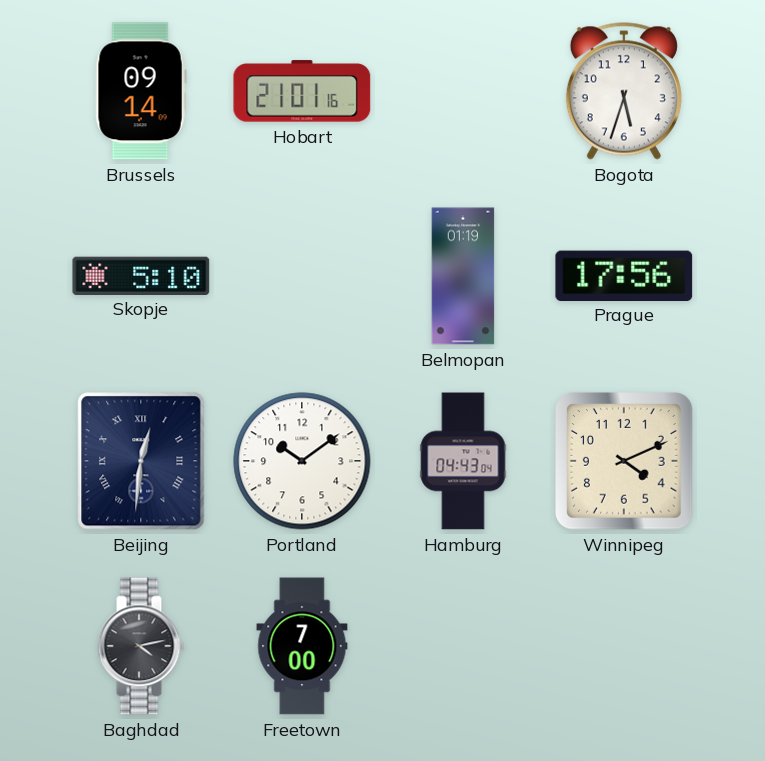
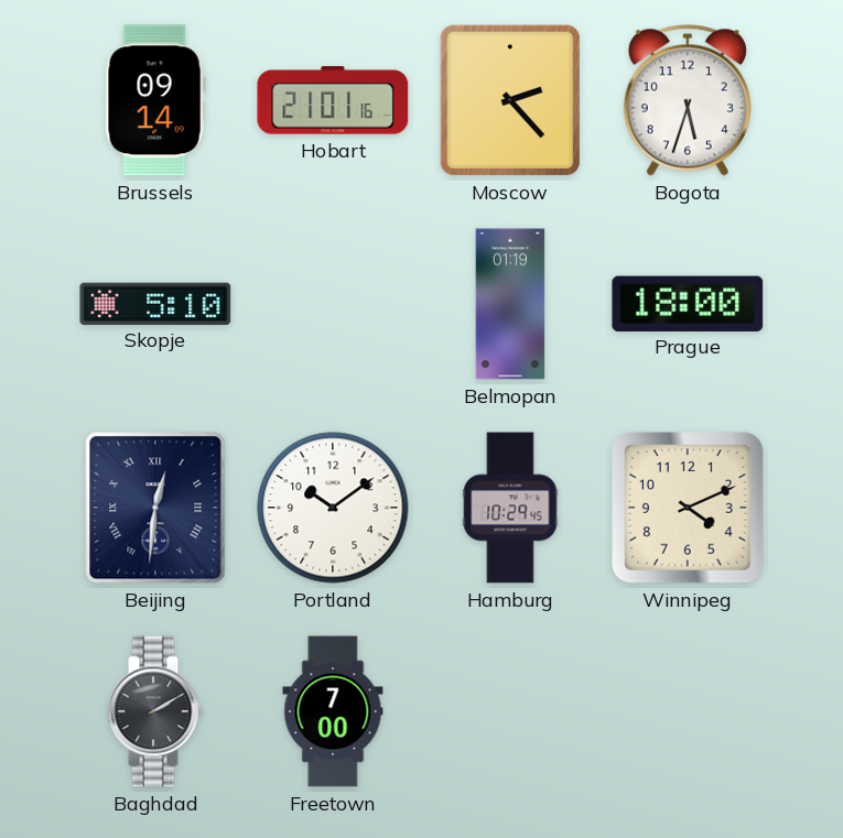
Moscow: none -> 2:23
Prague: 17:56 -> 18:00
Hamburg: 04:43 -> 10:29
Baghdad: 4:13 -> 2:10
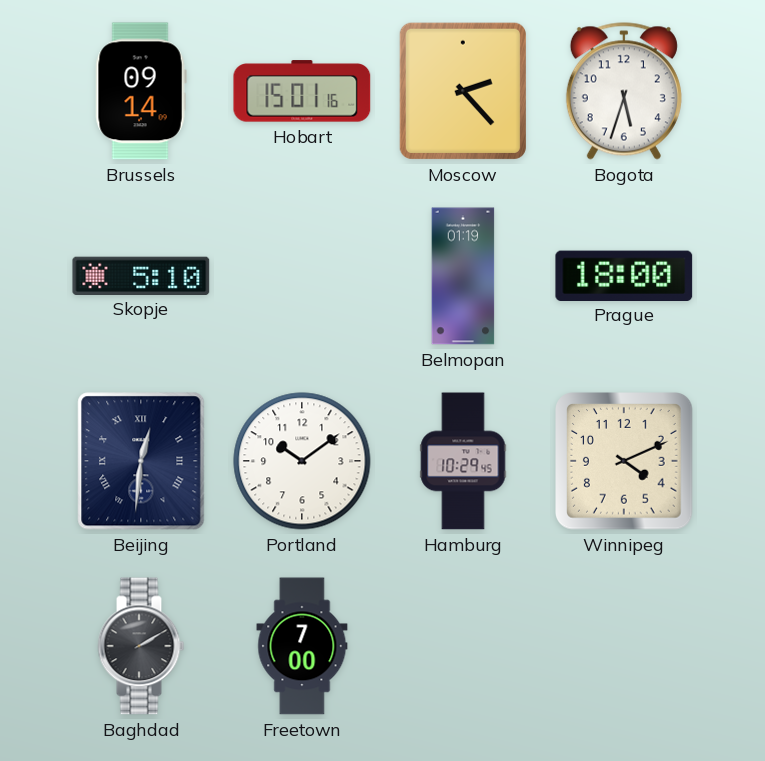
Hobart: 21:01 -> 15:01
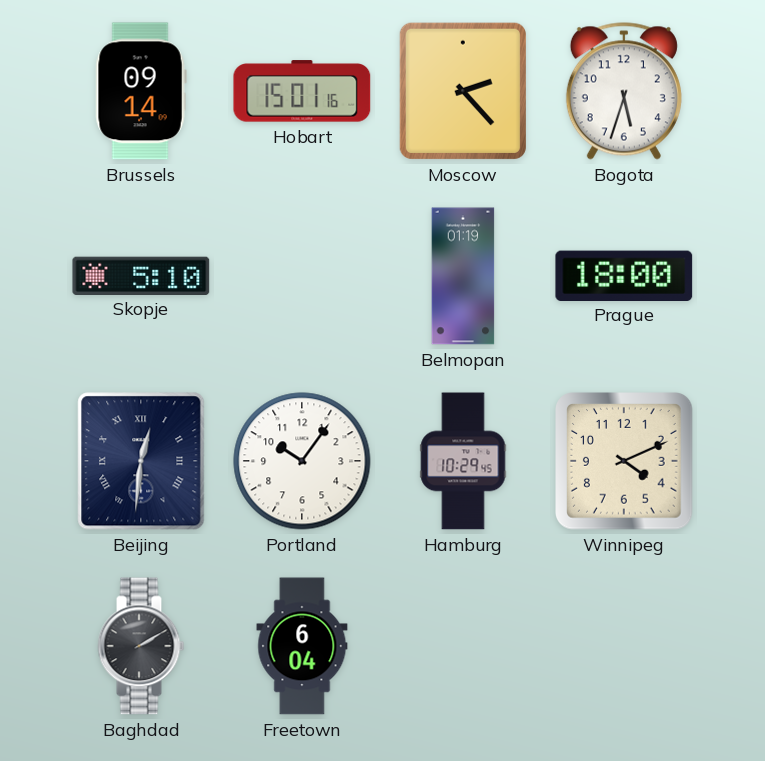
Portland: 10:09 -> 10:06
Freetown: 7:00 -> 6:04
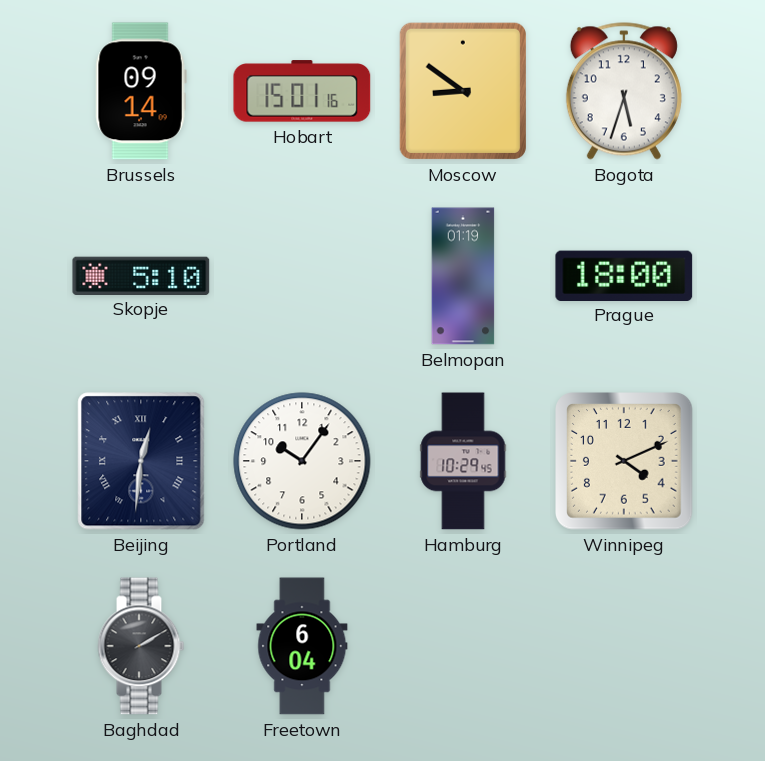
Moscow: 2:23 -> 8:51
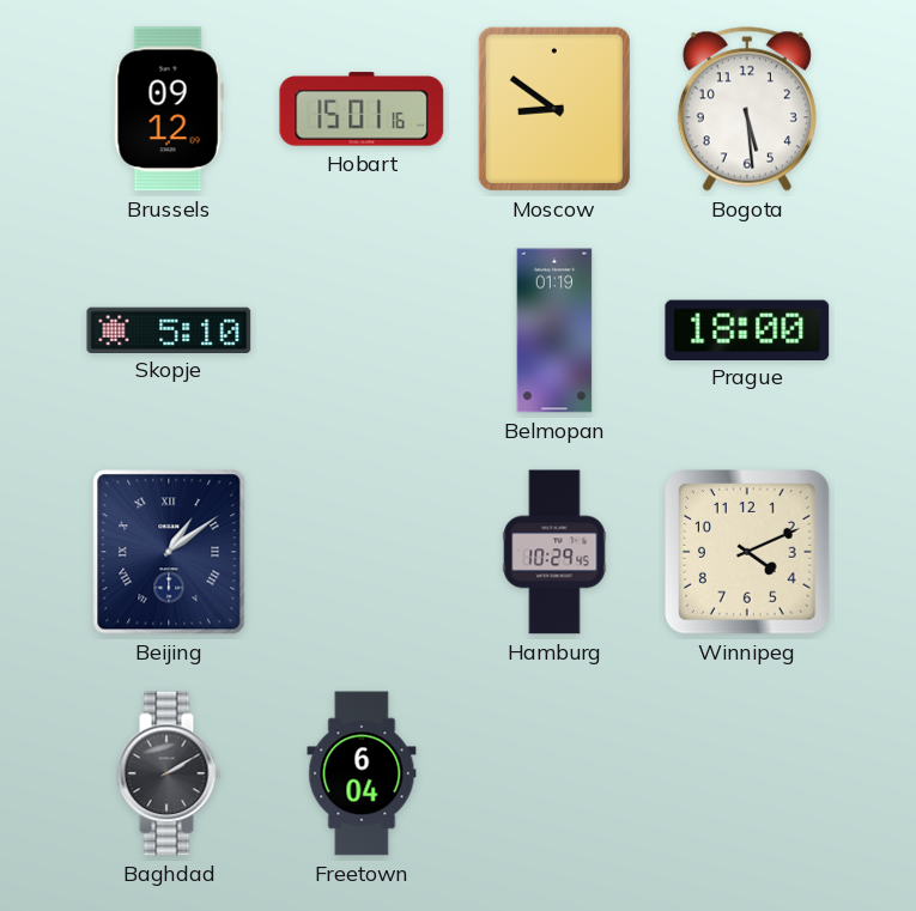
Brussels: 09:14 -> 09:12
Bogota: 5:33 -> 5:29
Beijing: 12:31 -> 1:09
Portland: 10:06 -> none
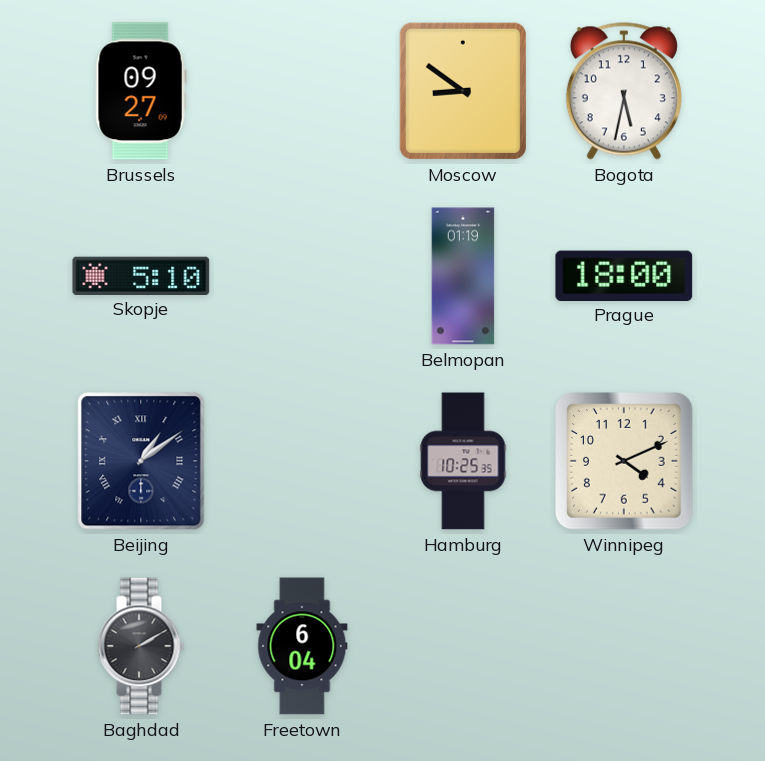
Brussels: 09:12 -> 09:27
Hobart: 15:01 -> none
Bogota: 5:29 -> 5:32
Hamburg: 10:29 -> 10:25
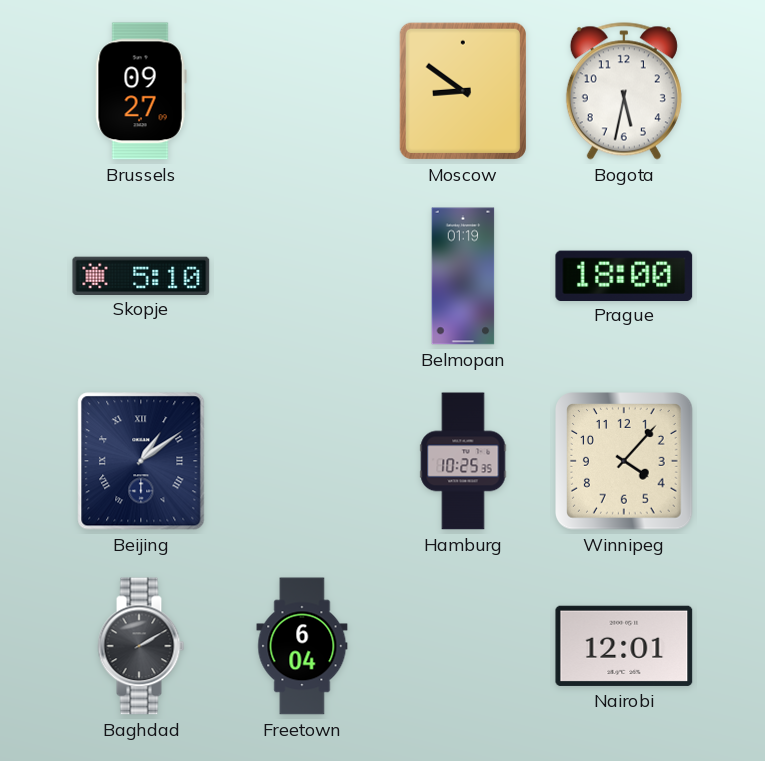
Winnipeg: 4:11 -> 4:07
Nairobi: none -> 12:01
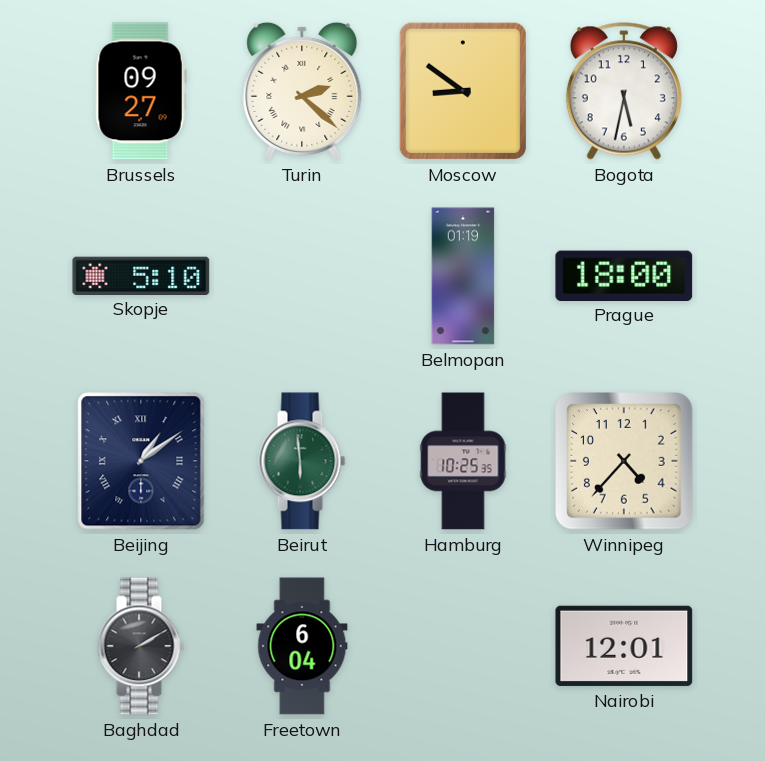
Turin: none -> 2:22
Beirut: none -> 5:59
Winnipeg: 4:07 -> 4:37
